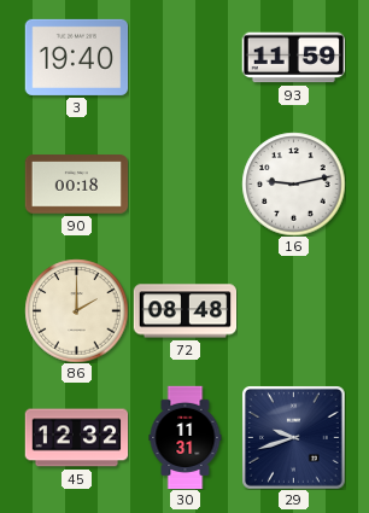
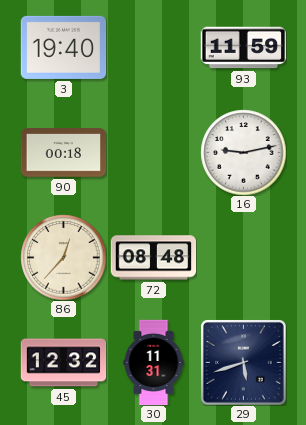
86: 2:00 -> 12:37
29: 9:42 -> 5:42
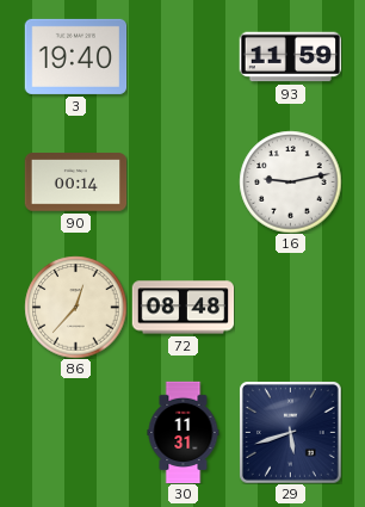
90: 00:18 -> 00:14
45: 12:32 -> none
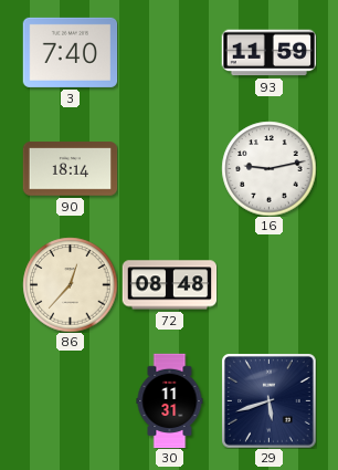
3: 19:40 -> 7:40
90: 00:14 -> 18:14
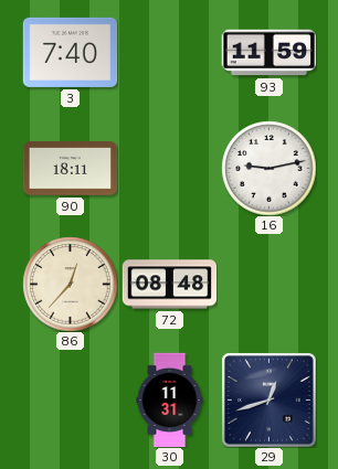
90: 18:14 -> 18:11
29: 5:42 -> 12:42
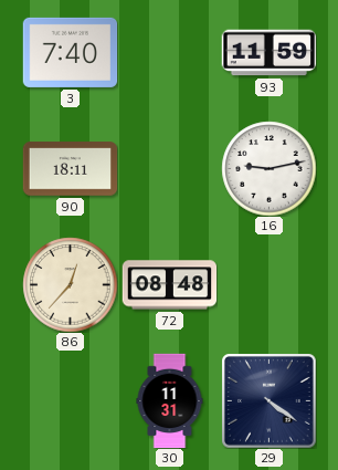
29: 12:42 -> 4:21
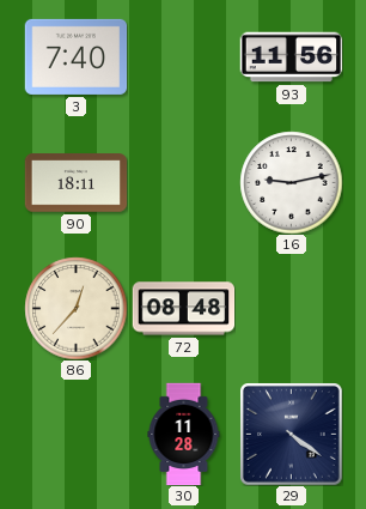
93: 11:59 -> 11:56
30: 11:31 -> 11:28
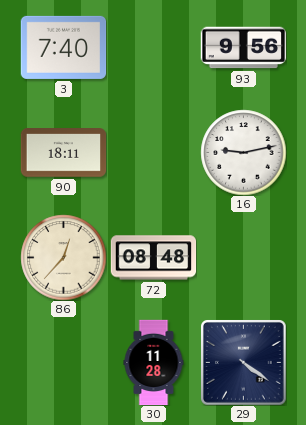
93: 11:56 -> 9:56
